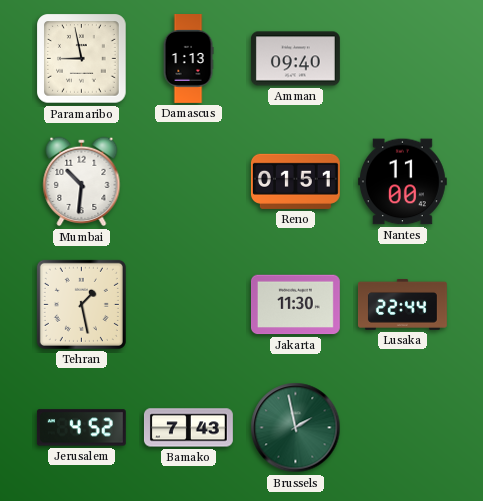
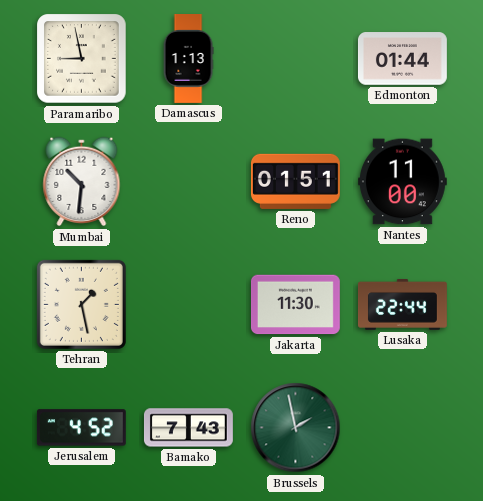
Amman: 09:40 -> none
Edmonton: none -> 01:44
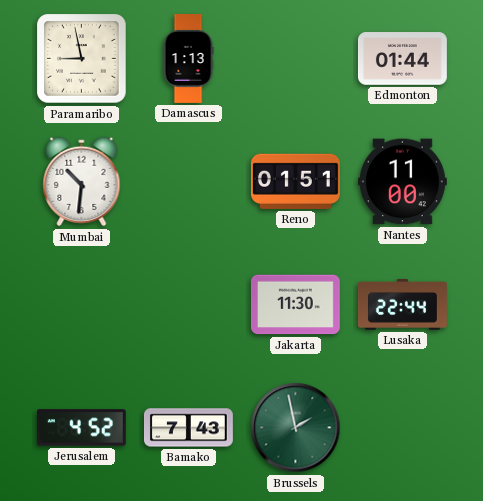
Tehran: 1:28 -> none
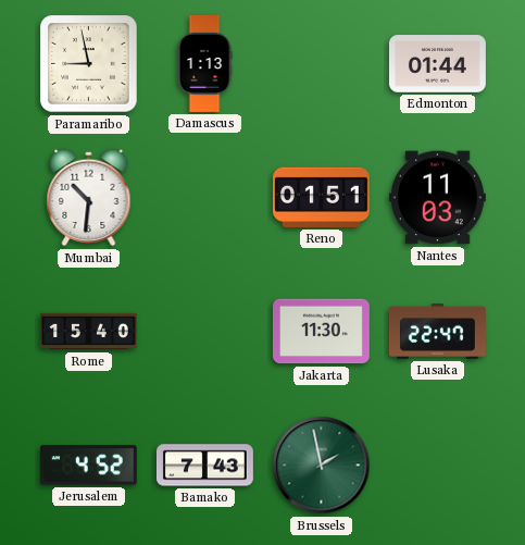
Nantes: 11:00 -> 11:03
Rome: none -> 15:40
Lusaka: 22:44 -> 22:47
